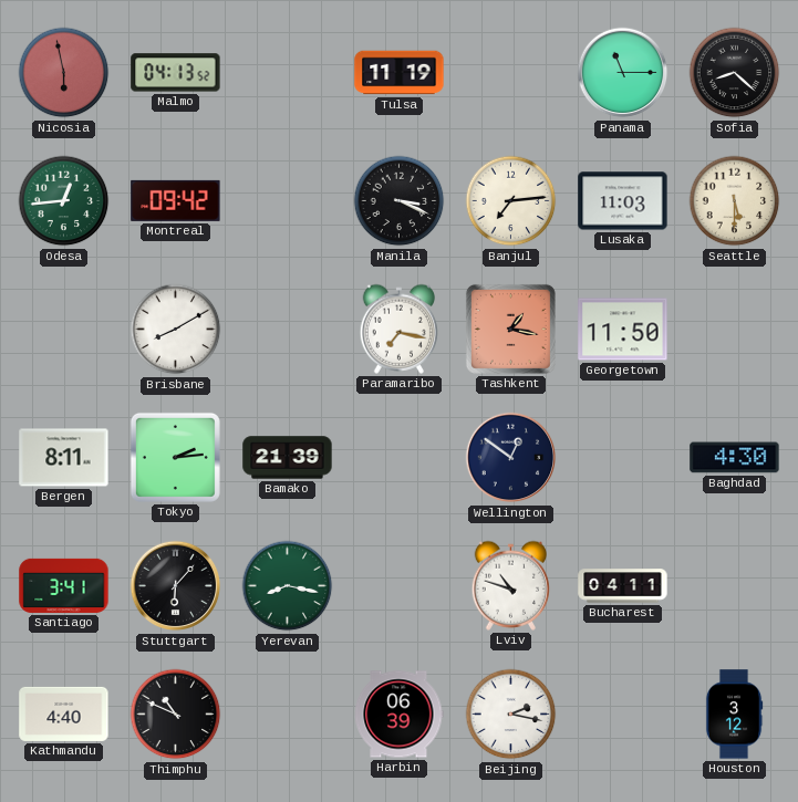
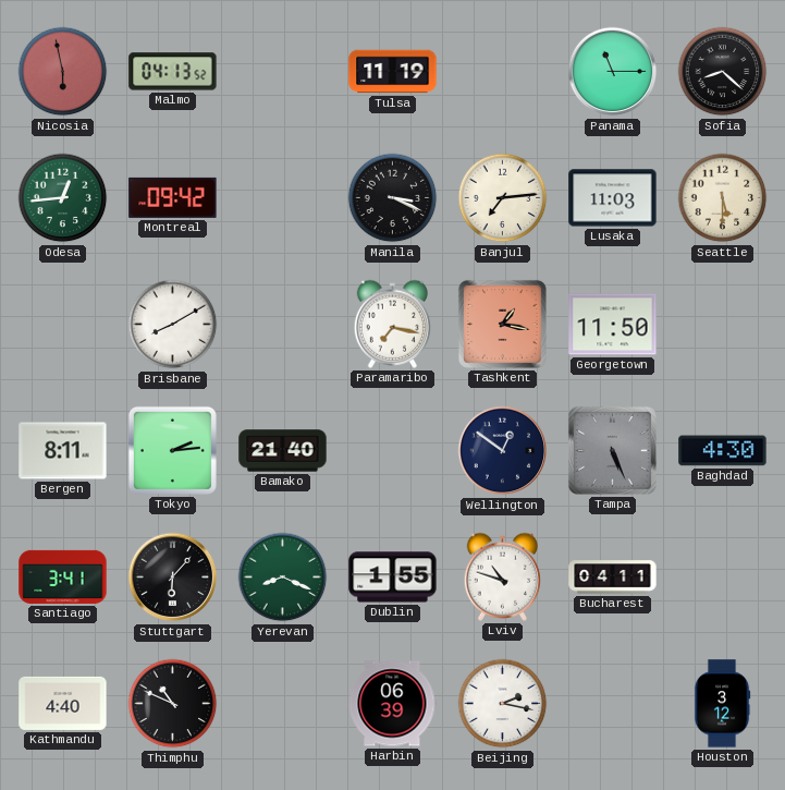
Bamako: 21:39 -> 21:40
Tampa: none -> 5:26
Yerevan: 8:17 -> 8:19
Dublin: none -> 1:55
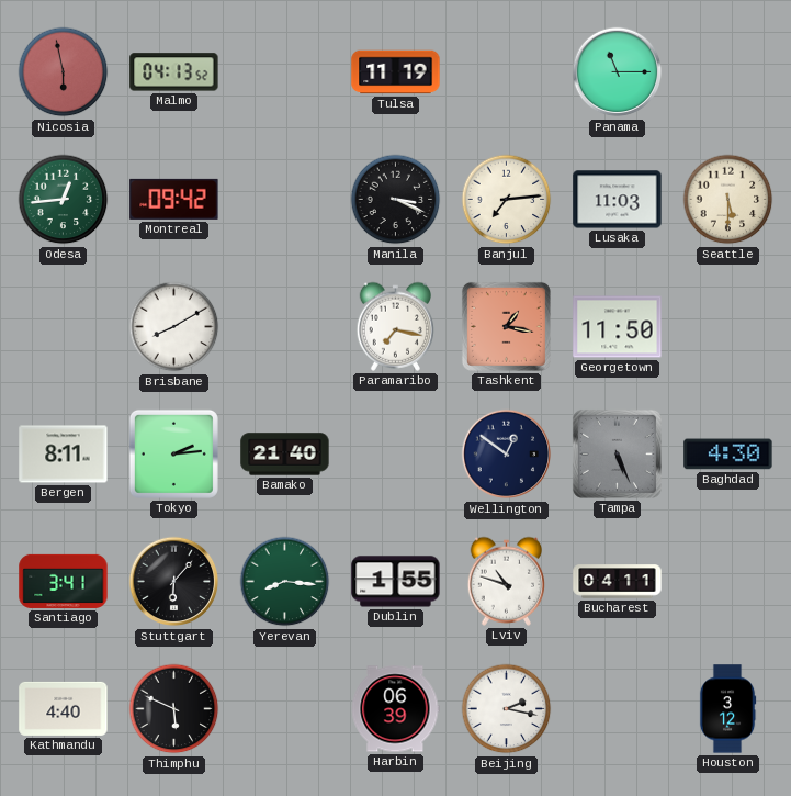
Sofia: 8:22 -> none
Yerevan: 8:19 -> 8:16
Thimphu: 10:49 -> 5:49
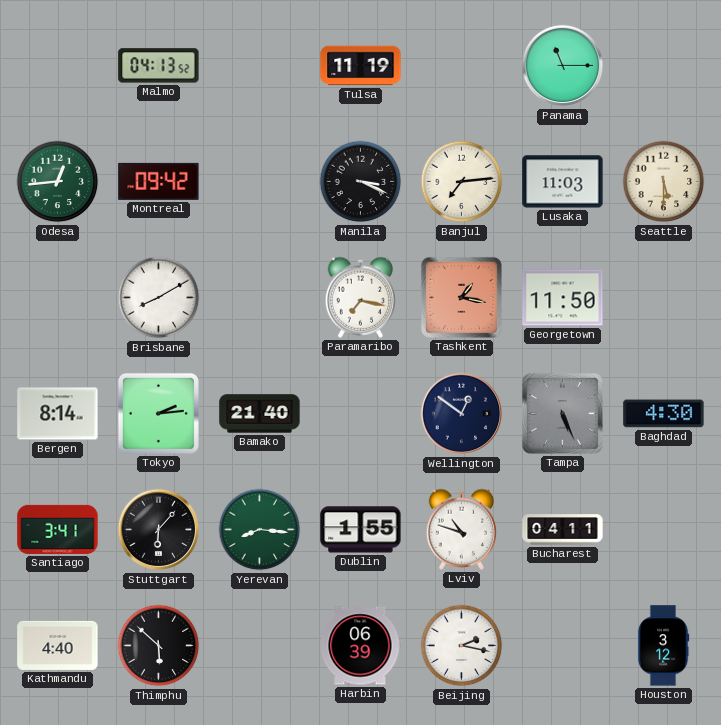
Nicosia: 5:58 -> none
Bergen: 8:11 -> 8:14
Thimphu: 5:49 -> 5:52
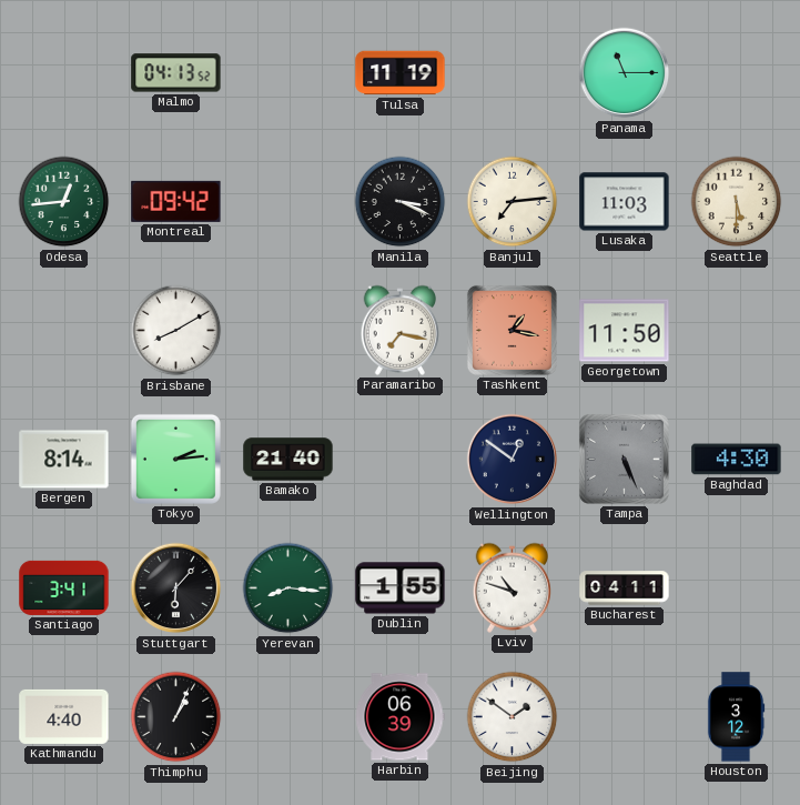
Thimphu: 5:52 -> 1:04
Beijing: 2:17 -> 1:51
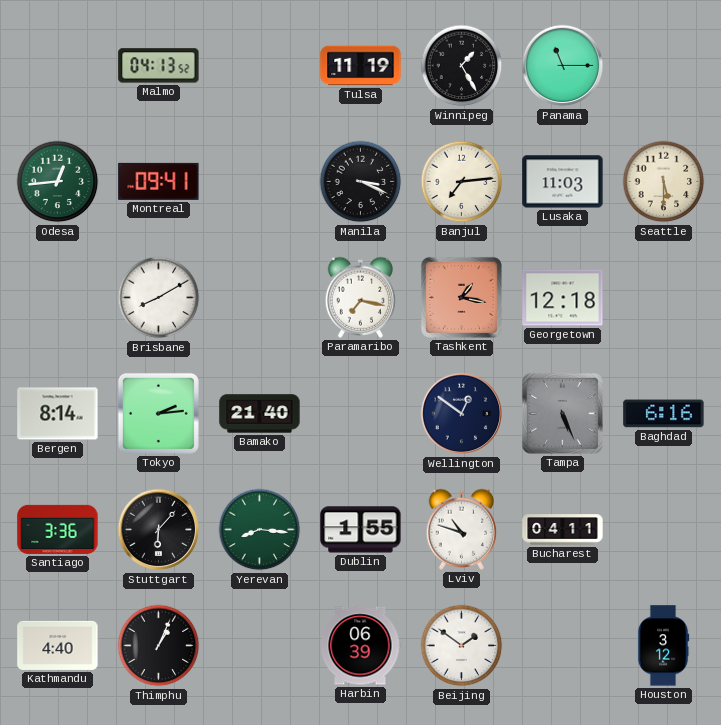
Winnipeg: none -> 1:25
Montreal: 09:42 -> 09:41
Georgetown: 11:50 -> 12:18
Baghdad: 4:30 -> 6:16
Santiago: 3:41 -> 3:36
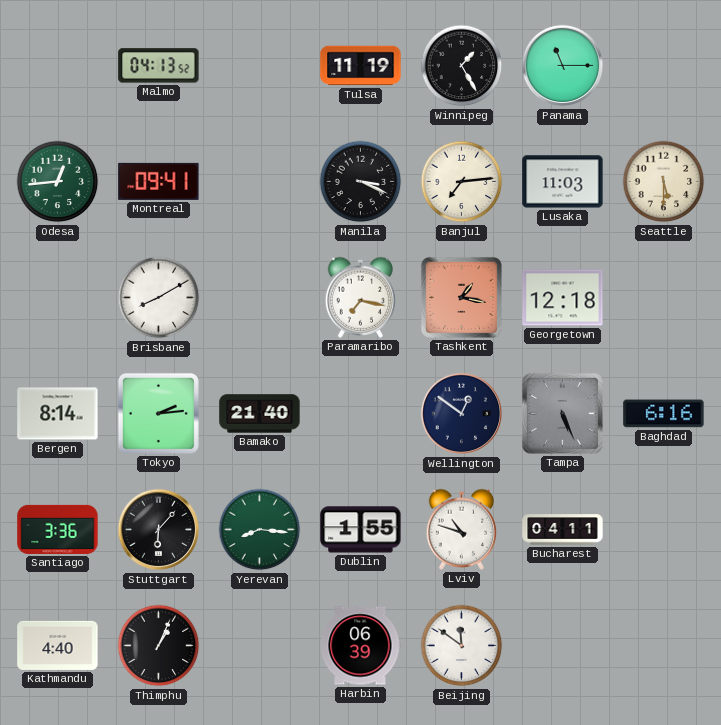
Beijing: 1:51 -> 11:51
Houston: 3:12 -> none
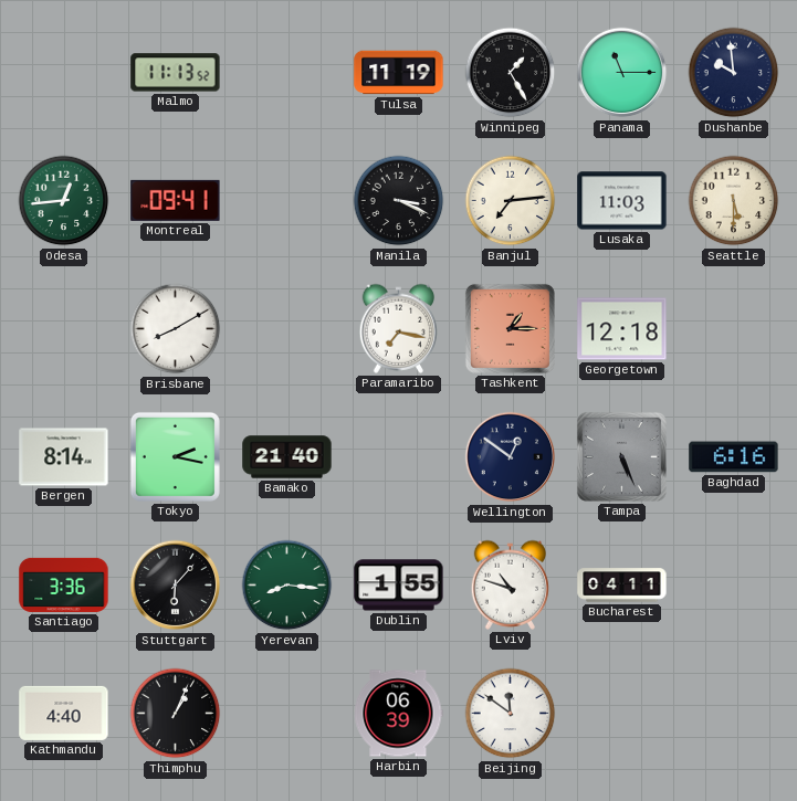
Malmo: 04:13 -> 11:13
Dushanbe: none -> 9:59
Tashkent: 1:17 -> 1:15
Tokyo: 2:14 -> 2:17
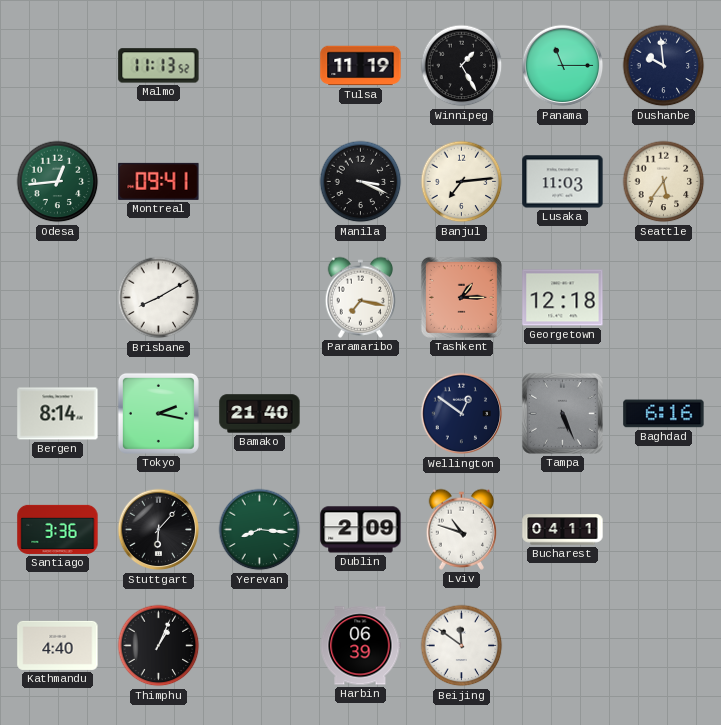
Seattle: 5:30 -> 5:36
Dublin: 1:55 -> 2:09
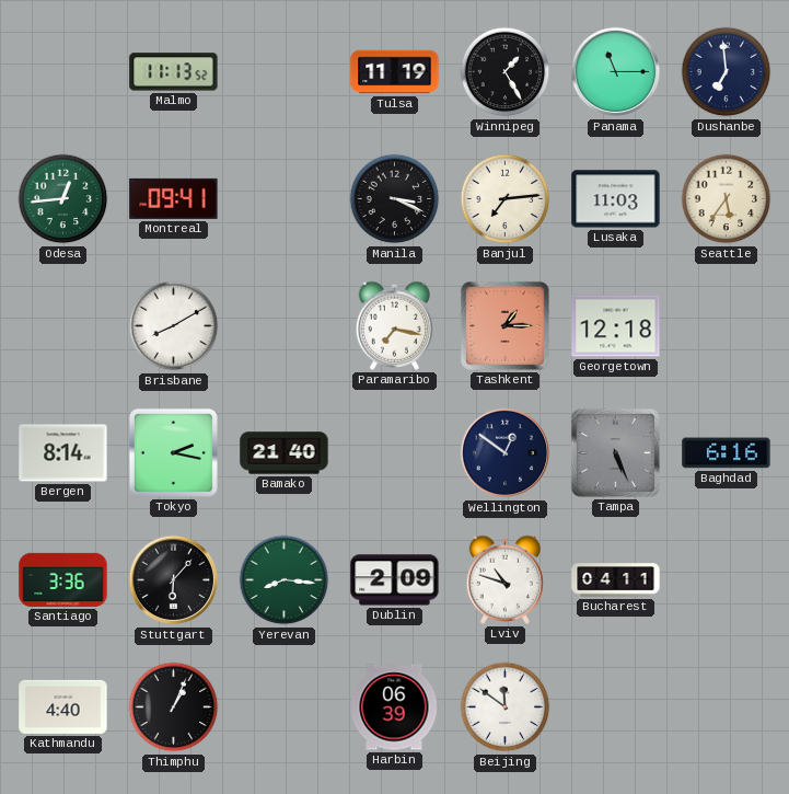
Dushanbe: 9:59 -> 6:59
